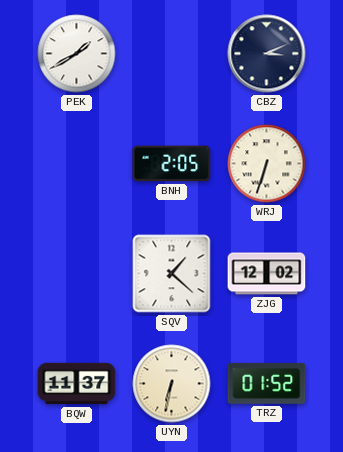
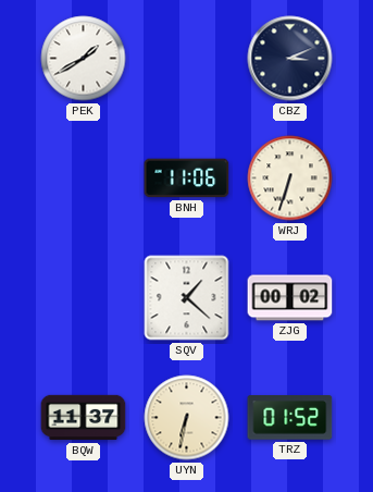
BNH: 2:05 -> 11:06
ZJG: 12:02 -> 00:02
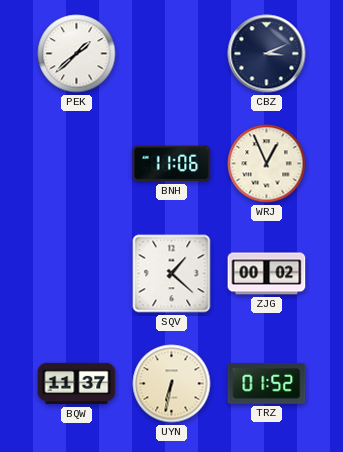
PEK: 1:40 -> 1:38
WRJ: 6:33 -> 12:56
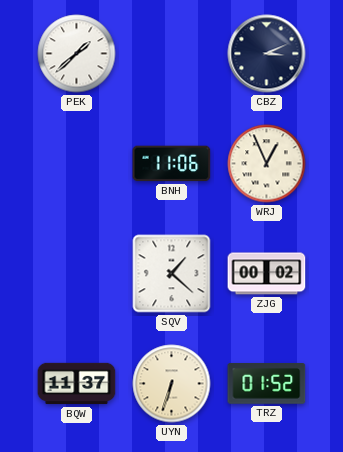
UYN: 6:32 -> 6:33
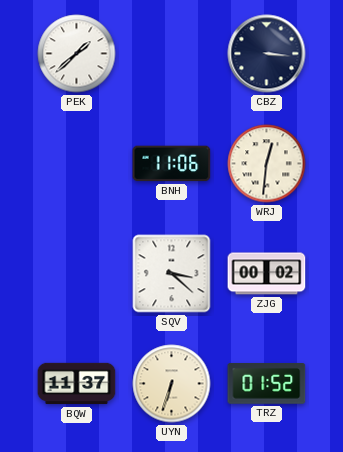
CBZ: 3:11 -> 3:16
WRJ: 12:56 -> 12:31
SQV: 1:22 -> 3:22
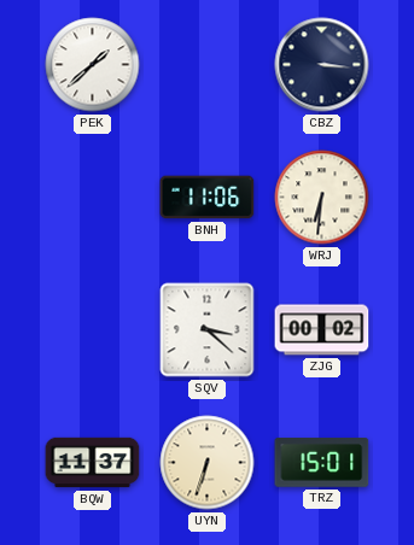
WRJ: 12:31 -> 6:31
TRZ: 01:52 -> 15:01
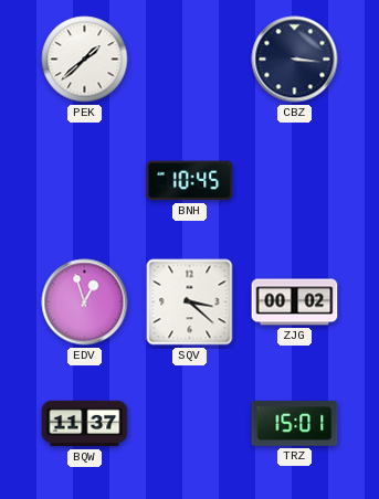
BNH: 11:06 -> 10:45
WRJ: 6:31 -> none
EDV: none -> 12:57
UYN: 6:33 -> none
